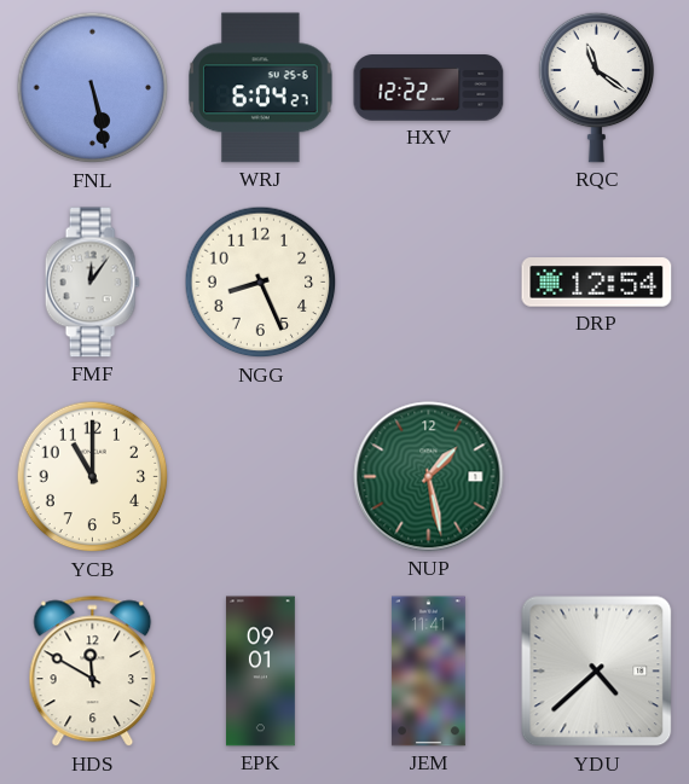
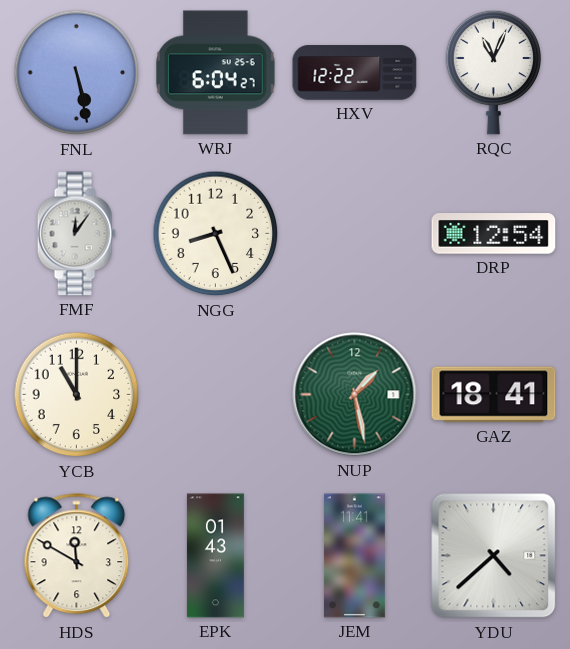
RQC: 11:21 -> 11:04
GAZ: none -> 18:41
EPK: 09:01 -> 01:43
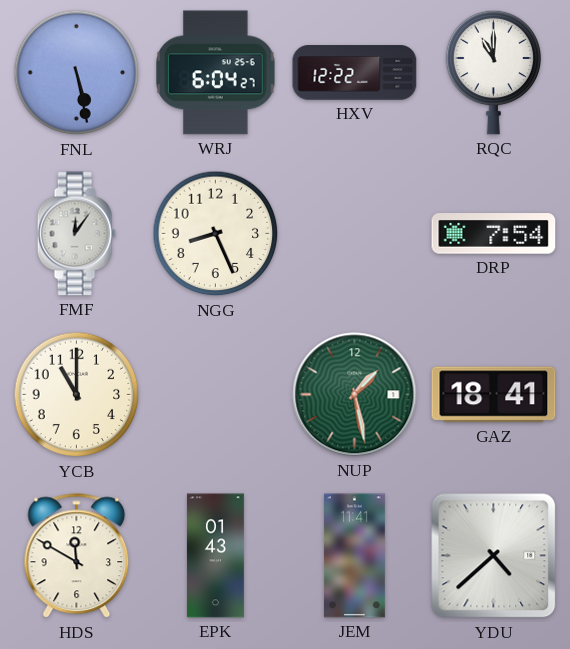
RQC: 11:04 -> 11:00
DRP: 12:54 -> 7:54
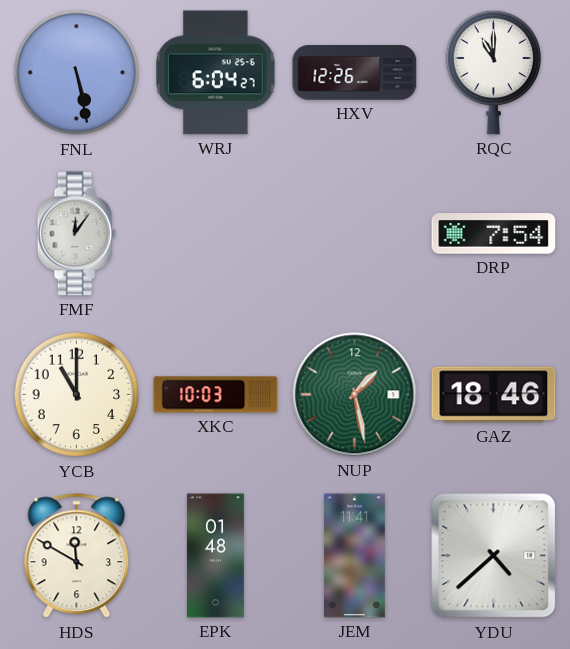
HXV: 12:22 -> 12:26
NGG: 8:26 -> none
XKC: none -> 10:03
GAZ: 18:41 -> 18:46
EPK: 01:43 -> 01:48
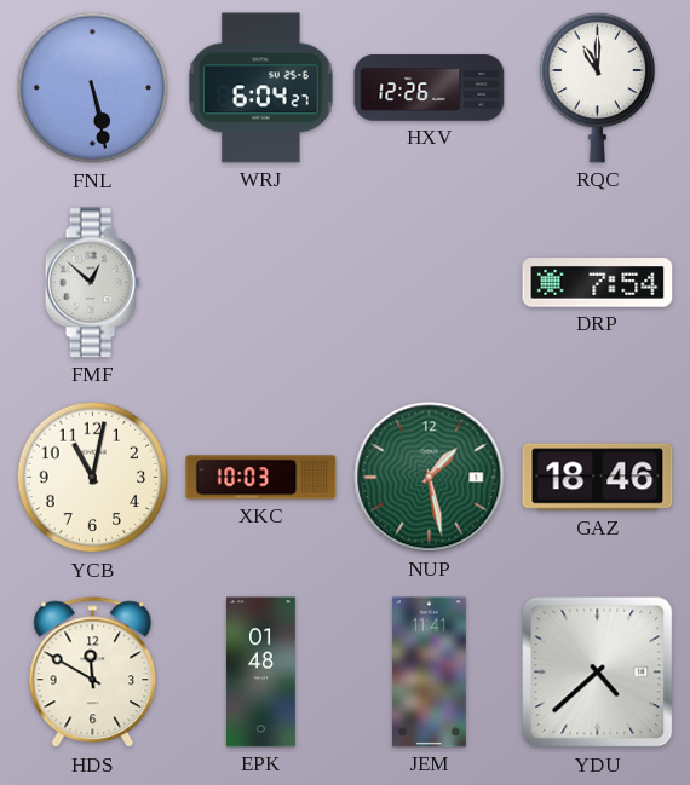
FMF: 12:06 -> 12:52
YCB: 11:00 -> 11:02
